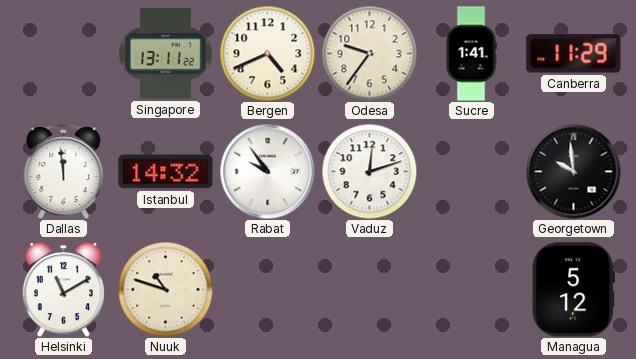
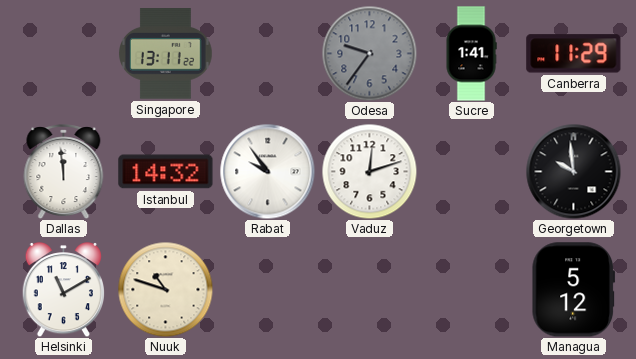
Bergen: 4:41 -> none
Odesa dial: cream -> grey
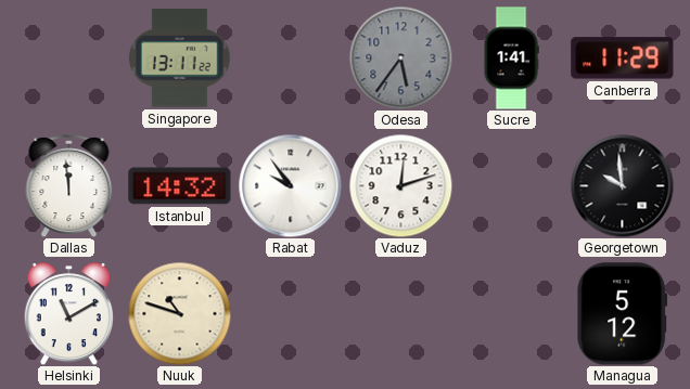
Odesa: 9:36 -> 5:36
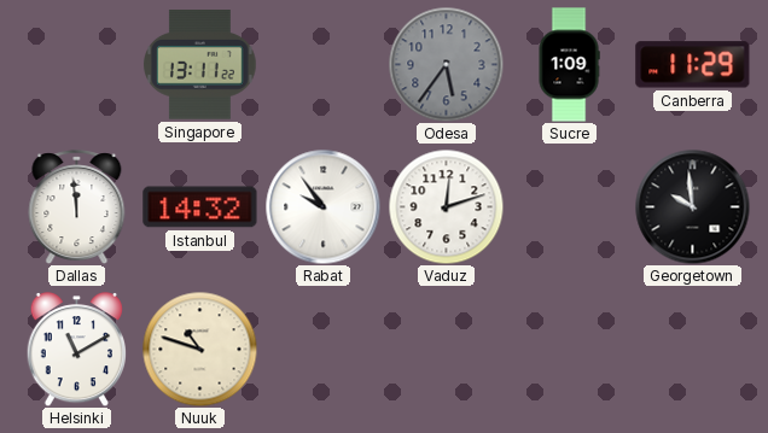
Sucre: 1:41 -> 1:09
Managua: 5:12 -> none
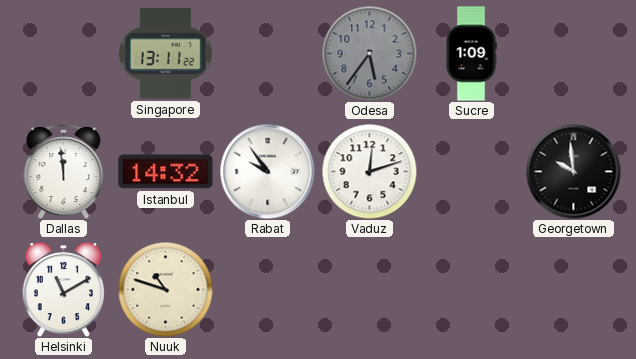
Canberra: 11:29 -> none
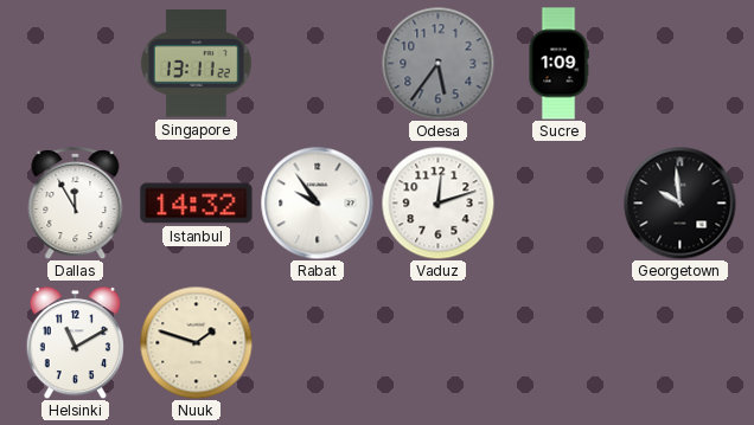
Dallas: 11:59 -> 11:55
Nuuk: 10:48 -> 1:48
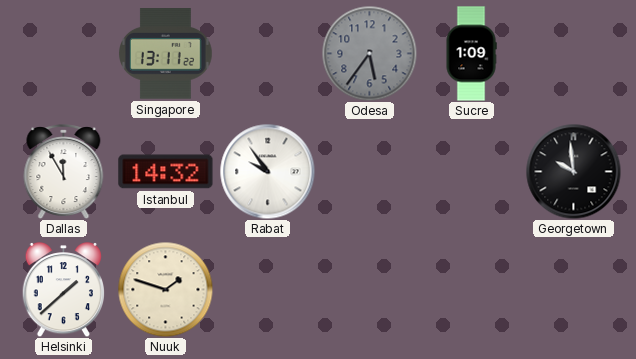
Vaduz: 12:12 -> none
Helsinki: 11:10 -> 1:38
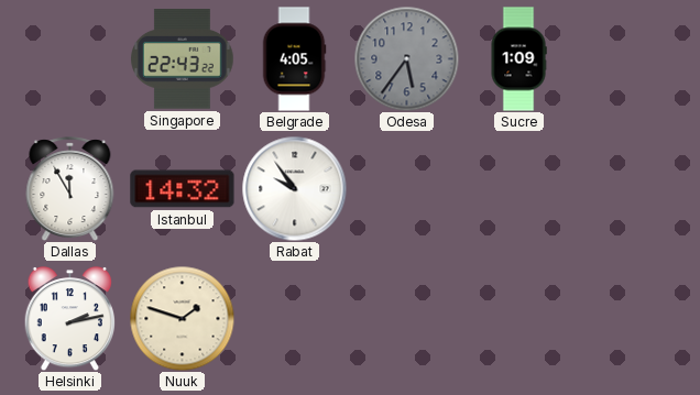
Singapore: 13:11 -> 22:43
Belgrade: none -> 4:05
Georgetown: 9:59 -> none
Helsinki: 1:38 -> 2:13
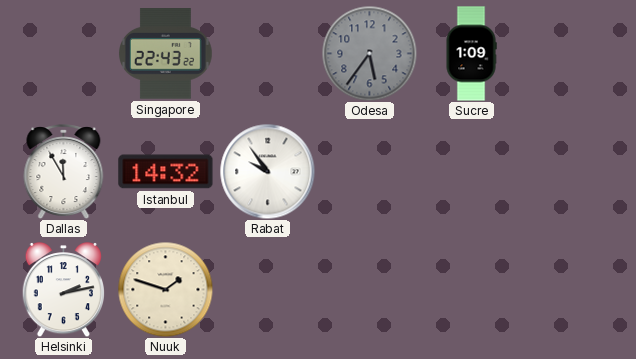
Belgrade: 4:05 -> none
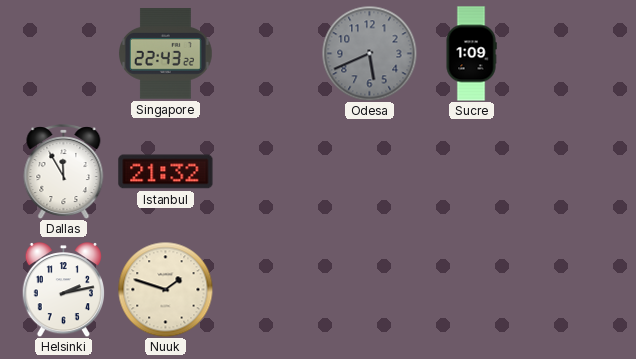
Odesa: 5:36 -> 5:41
Istanbul: 14:32 -> 21:32
Rabat: 9:54 -> none
